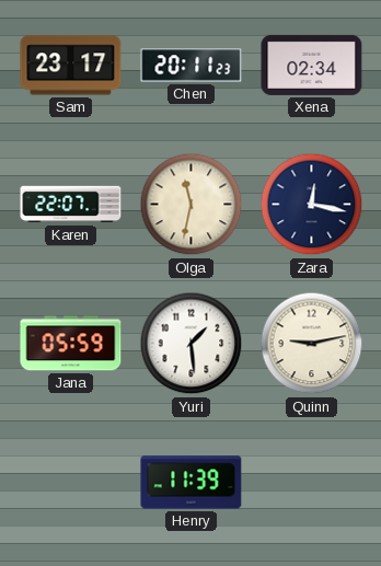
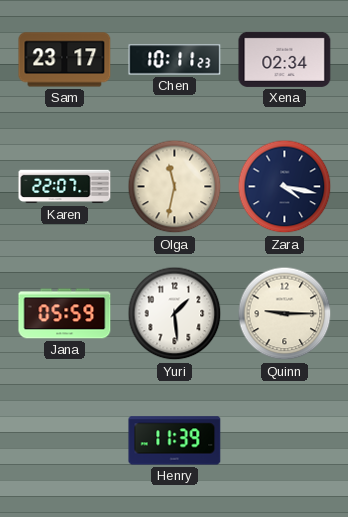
Chen: 20:11 -> 10:11
Zara: 12:17 -> 4:17
Quinn: 9:13 -> 9:15
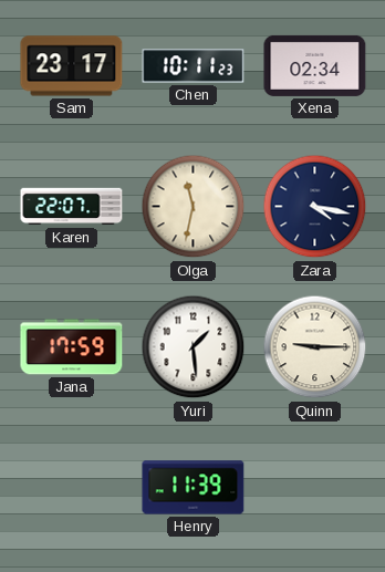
Jana: 05:59 -> 17:59
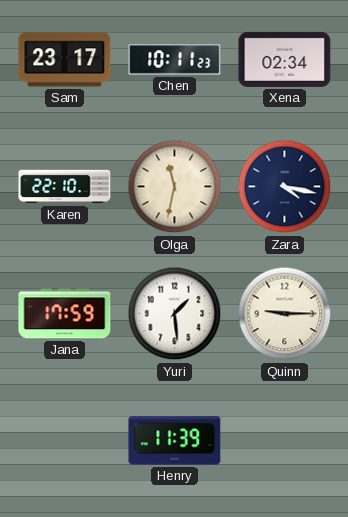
Karen: 22:07 -> 22:10
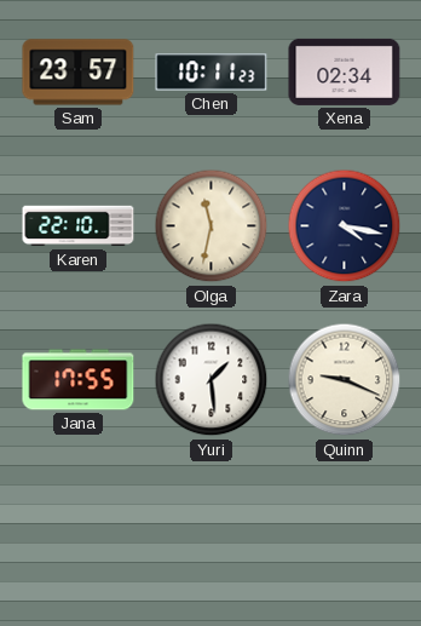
Sam: 23:17 -> 23:57
Jana: 17:59 -> 17:55
Quinn: 9:15 -> 9:19
Henry: 11:39 -> none
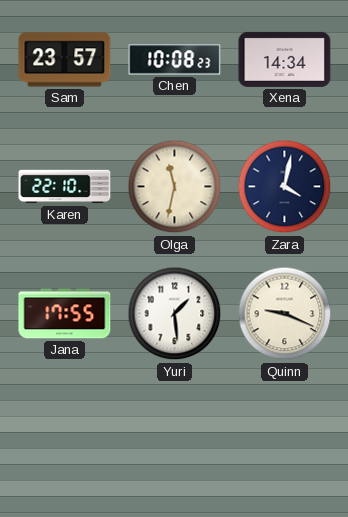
Chen: 10:11 -> 10:08
Xena: 02:34 -> 14:34
Zara: 4:17 -> 4:02
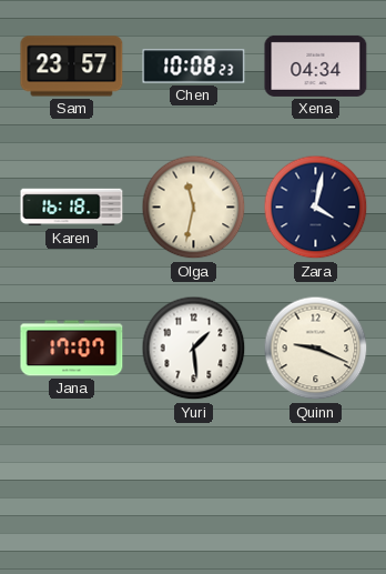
Xena: 14:34 -> 04:34
Karen: 22:10 -> 16:18
Jana: 17:55 -> 17:07
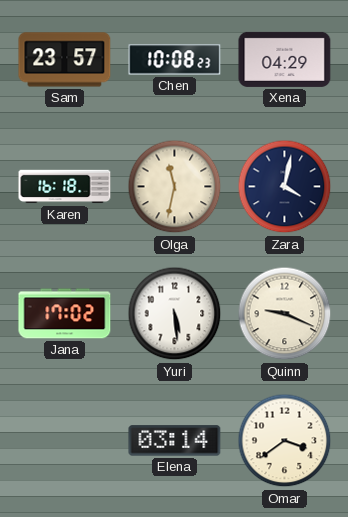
Xena: 04:34 -> 04:29
Jana: 17:07 -> 17:02
Yuri: 1:29 -> 5:29
Elena: none -> 03:14
Omar: none -> 3:39
